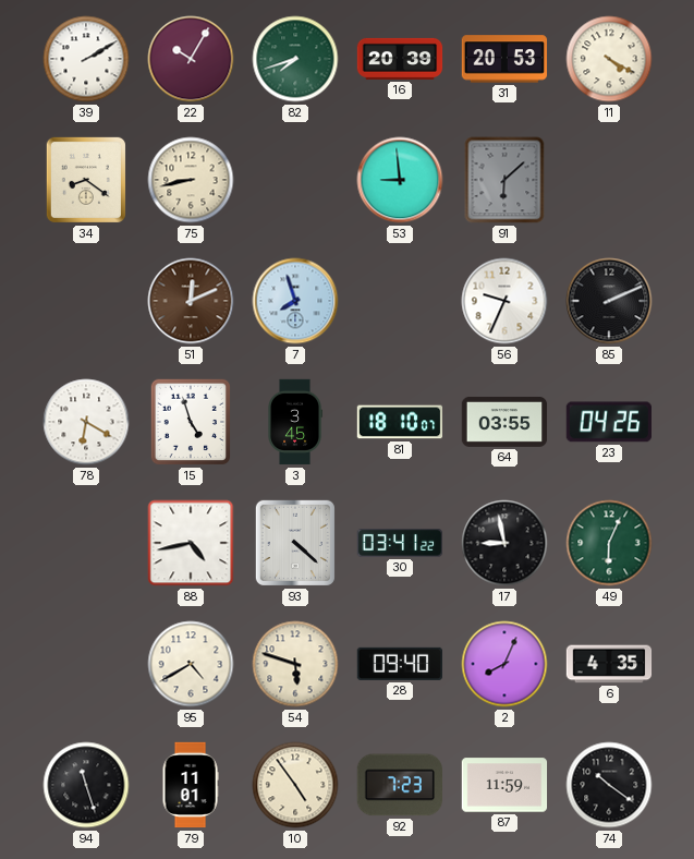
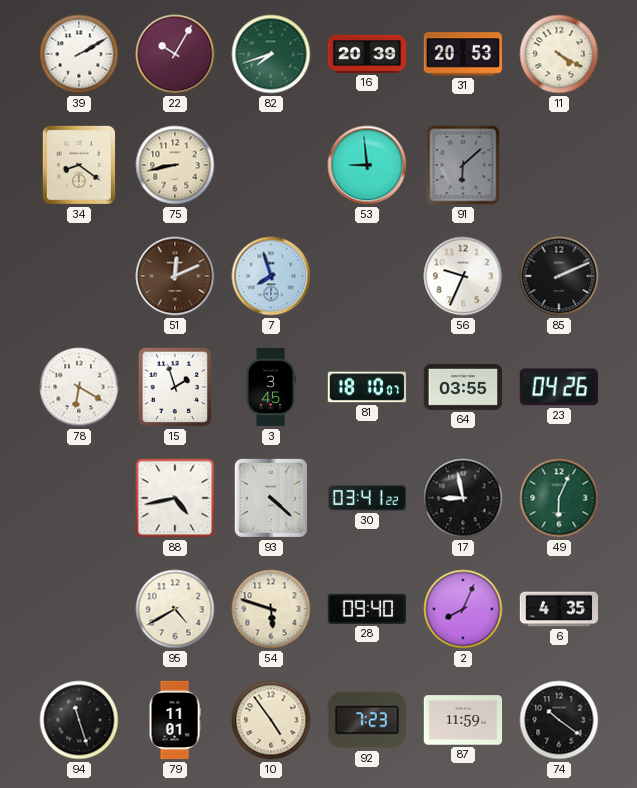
15: 4:57 -> 1:57
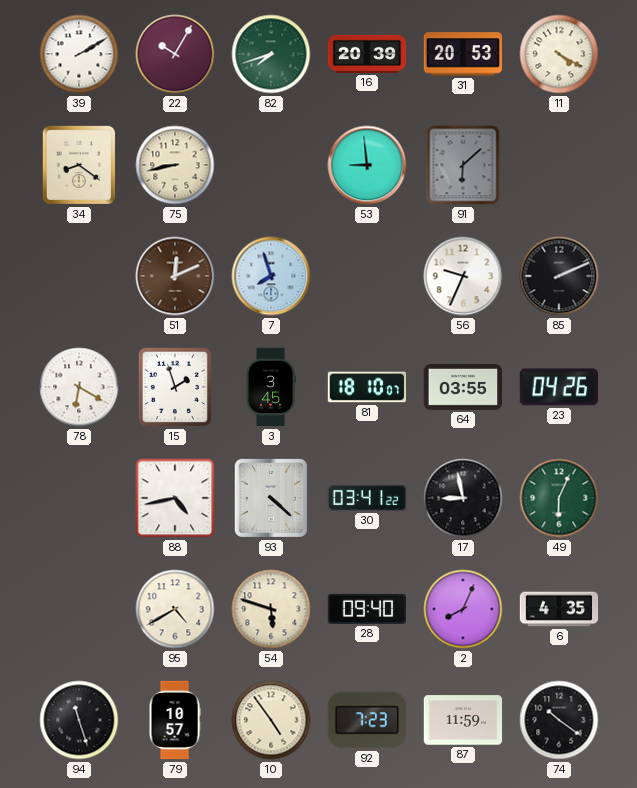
79: 11:01 -> 10:57
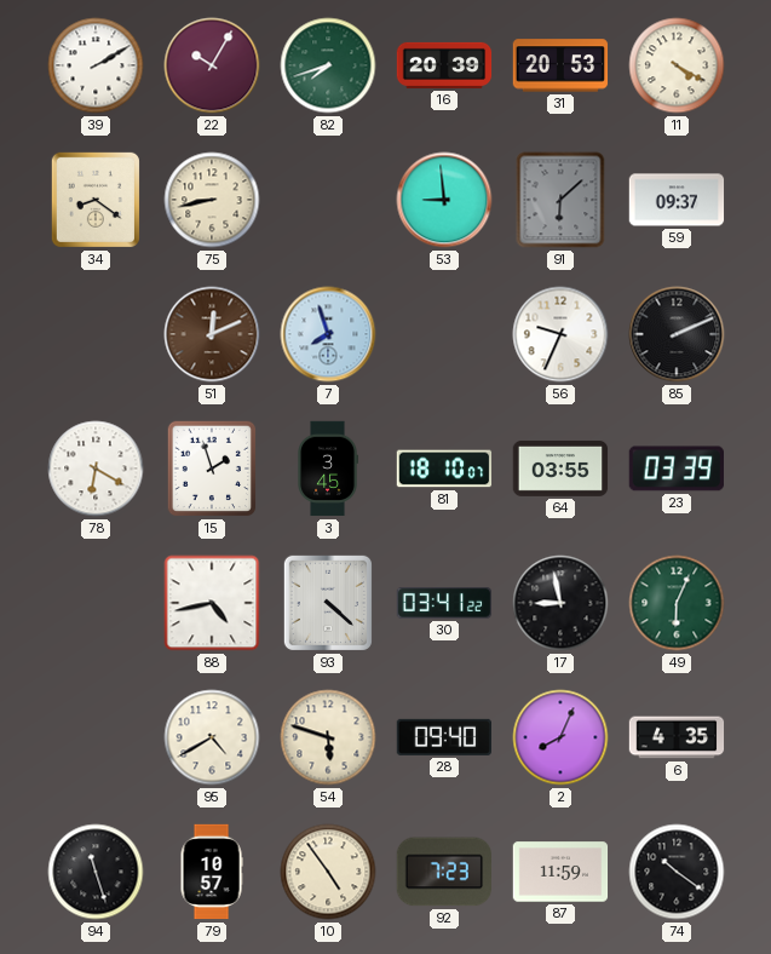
59: none -> 09:37
23: 04:26 -> 03:39
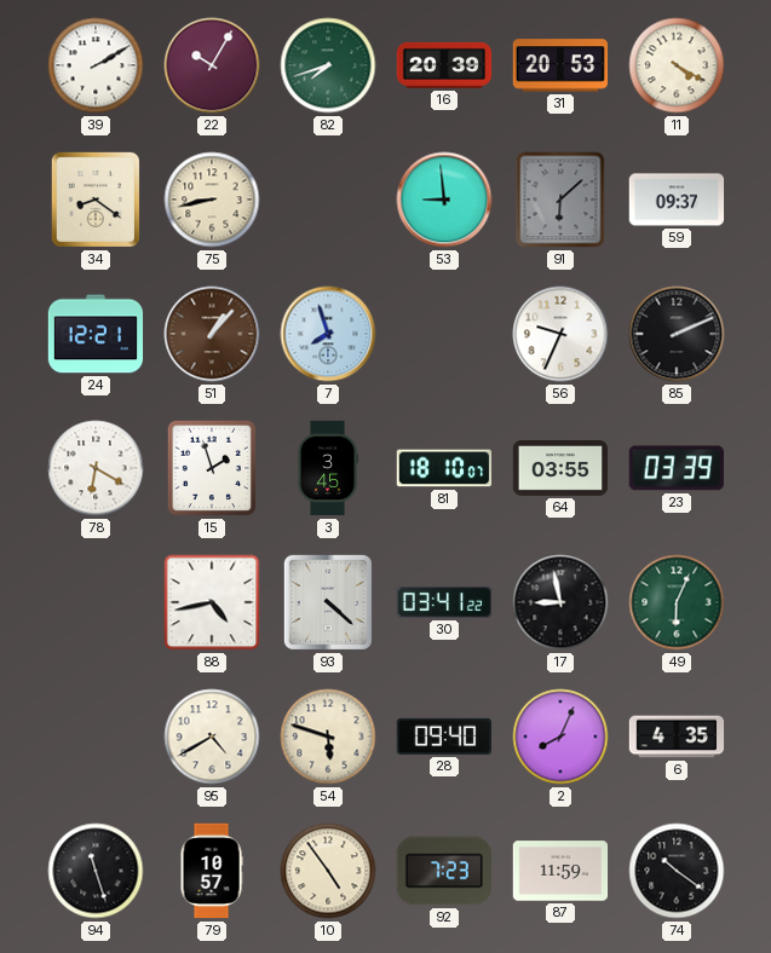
24: none -> 12:21
51: 12:11 -> 1:07
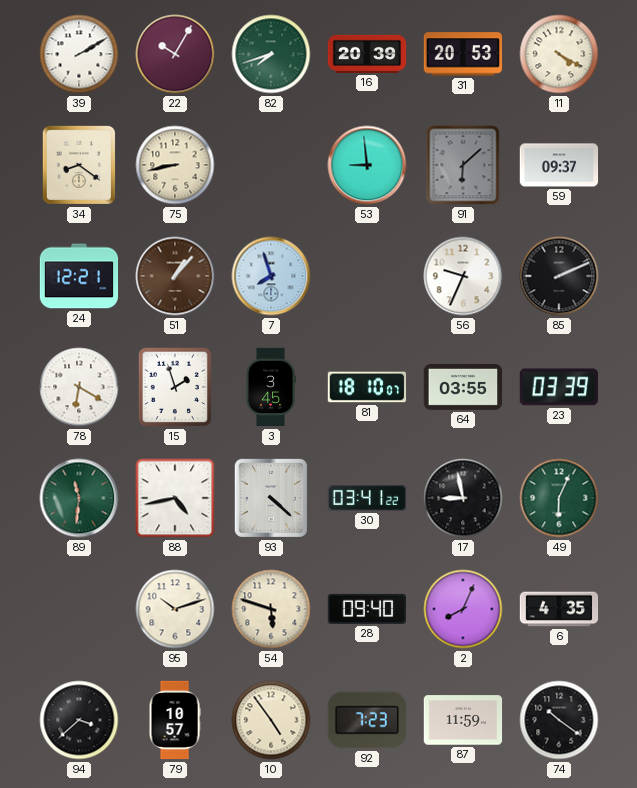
89: none -> 11:31
95: 4:40 -> 10:12
94: 11:27 -> 3:38
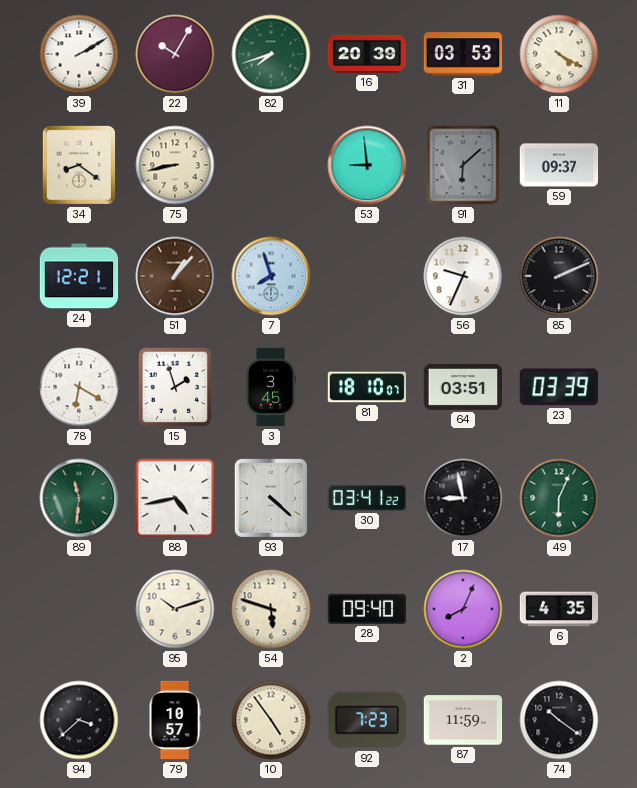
31: 20:53 -> 03:53
64: 03:55 -> 03:51
